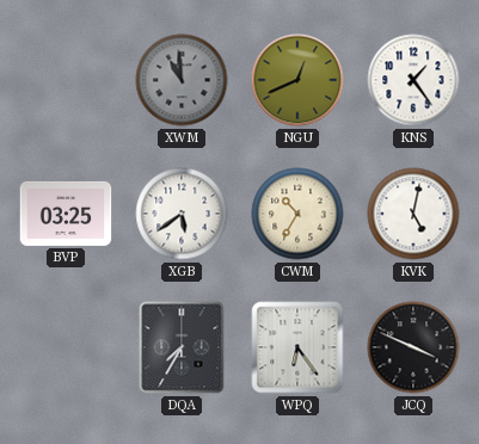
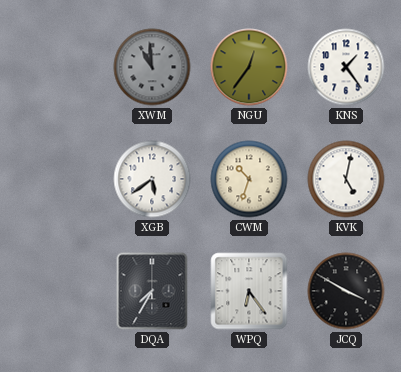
NGU: 12:41 -> 12:36
BVP: 03:25 -> none
CWM: 10:35 -> 10:33
JCQ: 3:49 -> 3:50
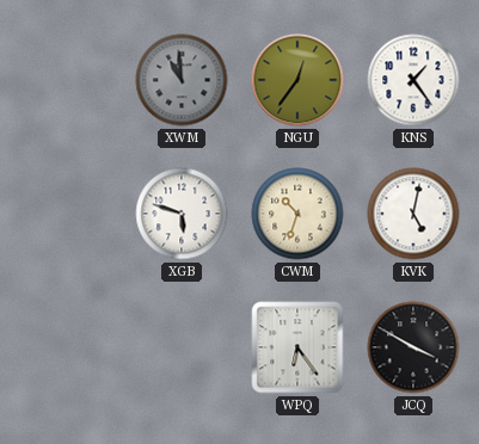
XGB: 5:39 -> 5:48
DQA: 7:35 -> none
